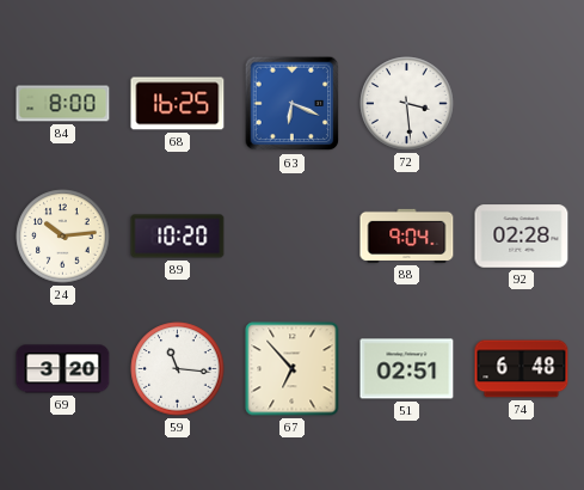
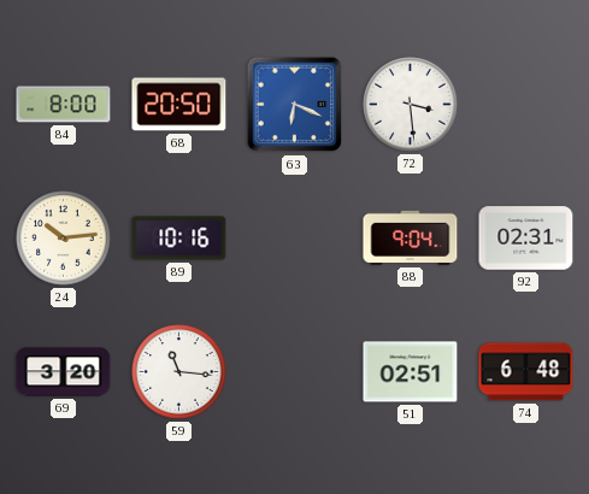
68: 16:25 -> 20:50
89: 10:20 -> 10:16
92: 02:28 -> 02:31
67: 6:53 -> none
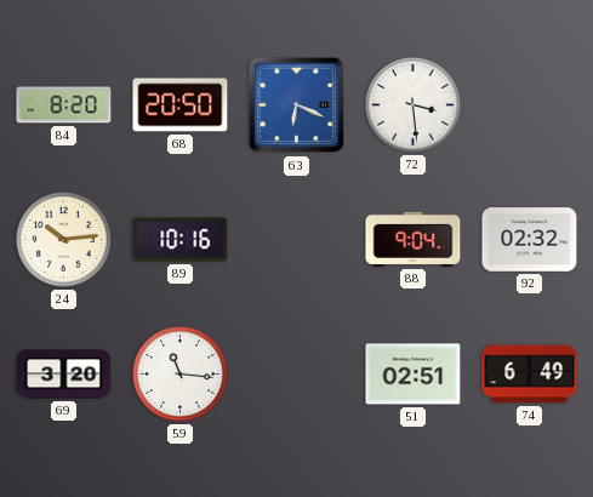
84: 8:00 -> 8:20
92: 02:31 -> 02:32
74: 6:48 -> 6:49
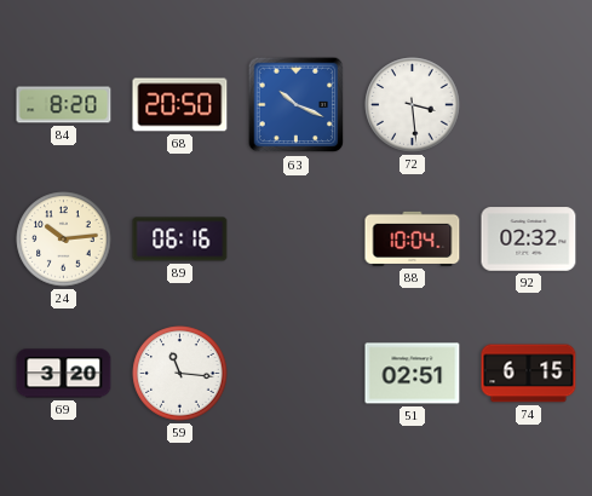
63: 6:19 -> 10:19
89: 10:16 -> 06:16
88: 9:04 -> 10:04
74: 6:49 -> 6:15
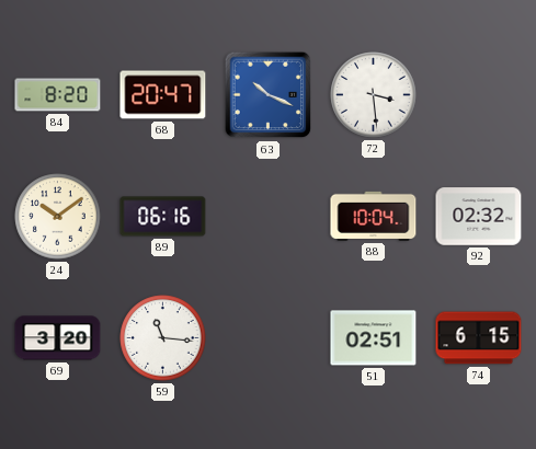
68: 20:50 -> 20:47
24: 10:14 -> 10:09
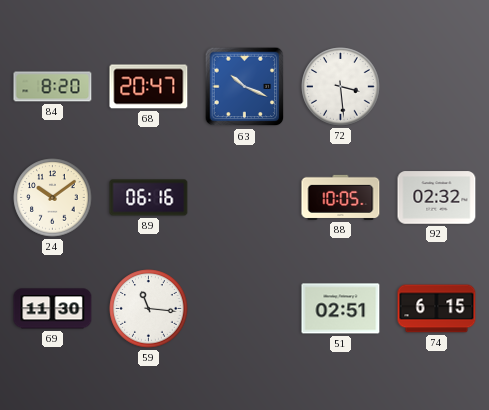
88: 10:04 -> 10:05
69: 3:20 -> 11:30
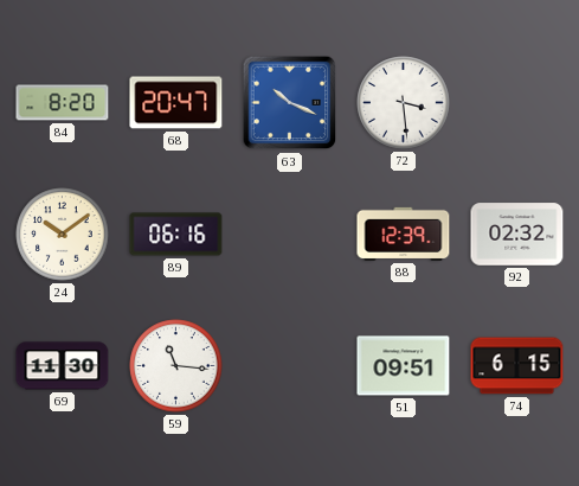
88: 10:05 -> 12:39
51: 02:51 -> 09:51
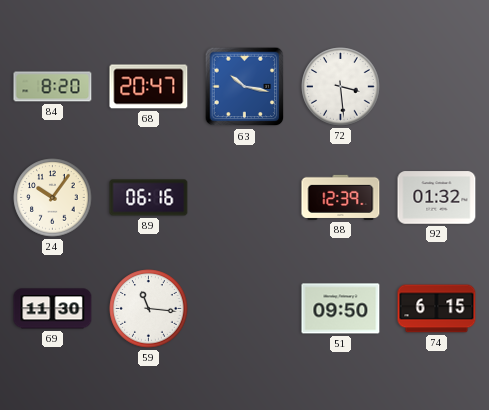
63: 10:19 -> 10:17
24: 10:09 -> 10:06
92: 02:32 -> 01:32
51: 09:51 -> 09:50
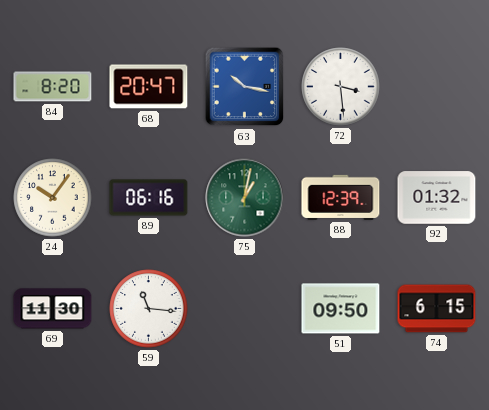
75: none -> 1:02
